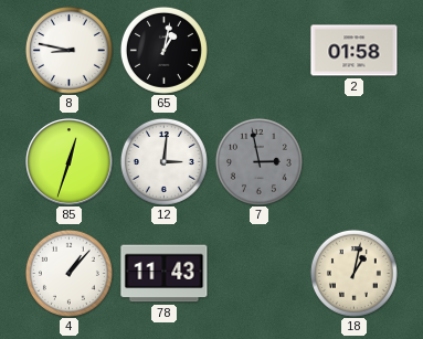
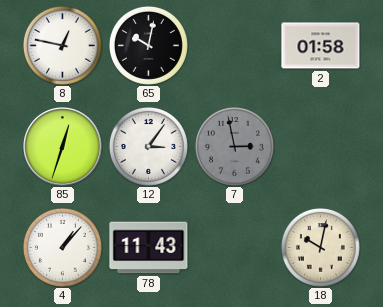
8: 8:47 -> 12:47
65: 1:02 -> 10:02
12: 3:01 -> 3:06
18: 1:02 -> 10:02
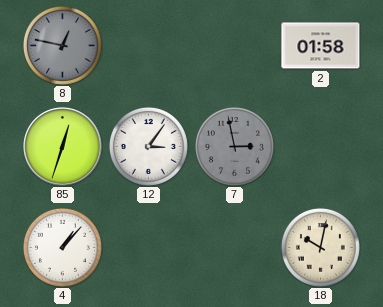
8 dial: white -> grey
65: 10:02 -> none
78: 11:43 -> none
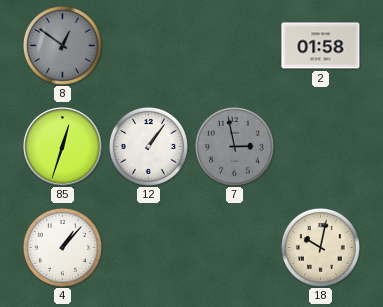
8: 12:47 -> 12:51
12: 3:06 -> 1:06
